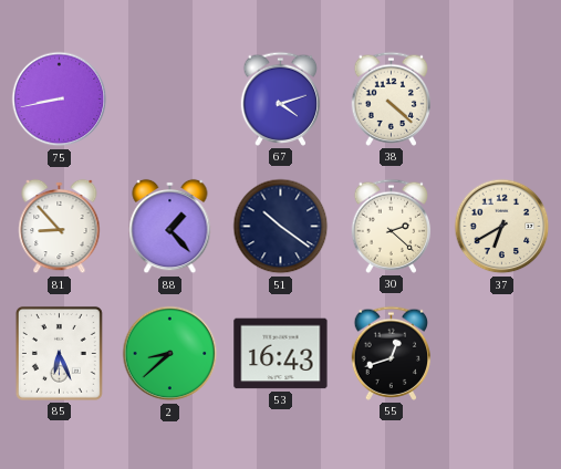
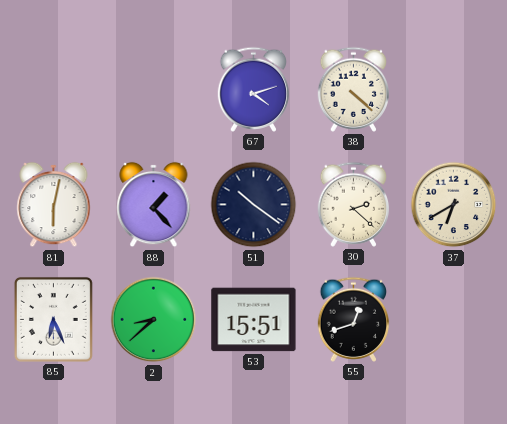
75: 8:43 -> none
81: 8:53 -> 6:02
53: 16:43 -> 15:51
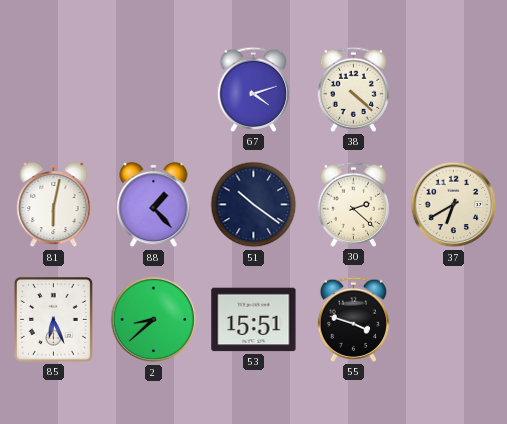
55: 12:42 -> 3:48
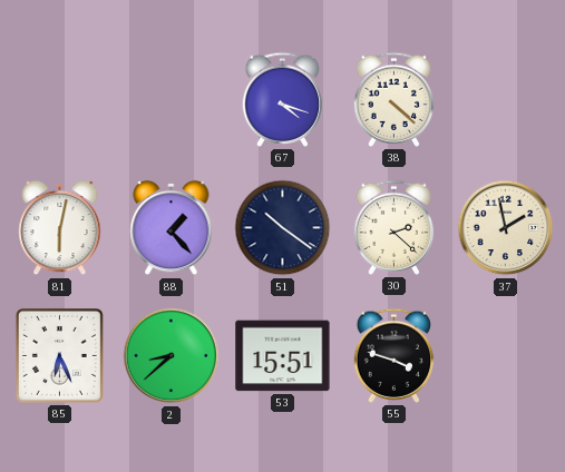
67: 4:12 -> 4:18
37: 6:40 -> 1:58
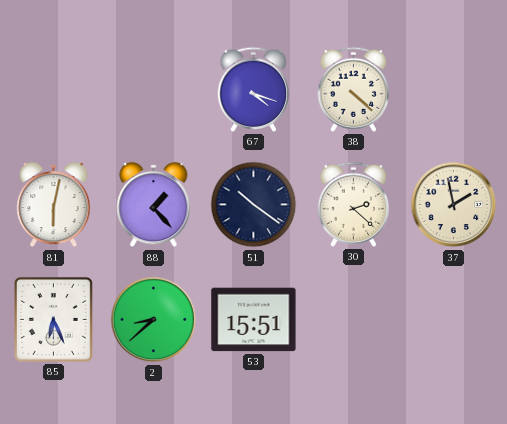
55: 3:48 -> none
